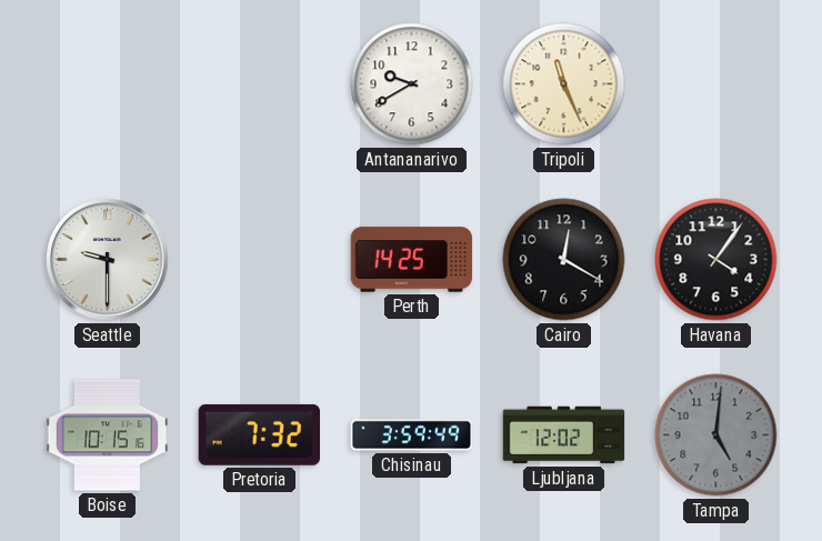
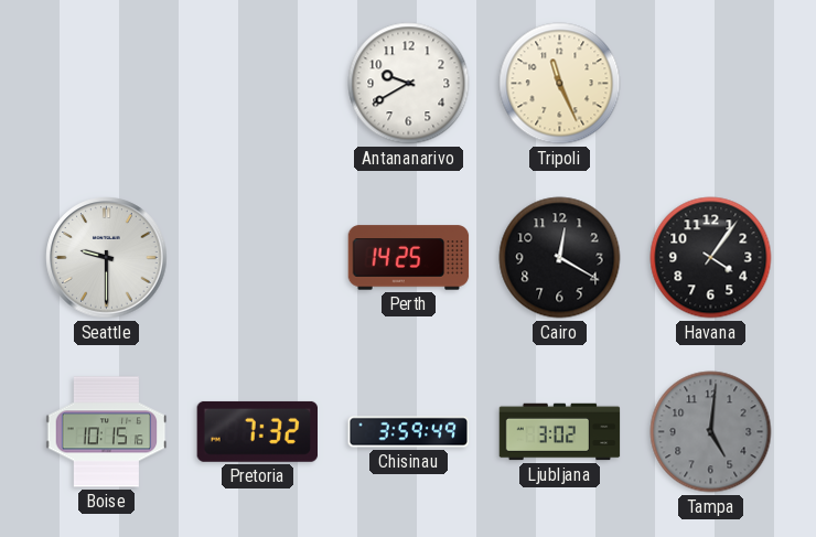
Ljubljana: 12:02 -> 3:02
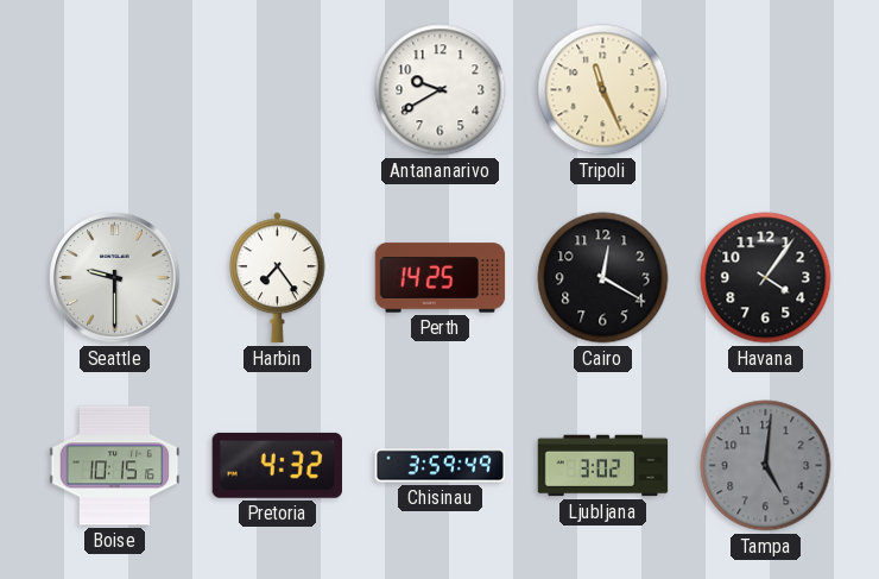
Harbin: none -> 7:24
Pretoria: 7:32 -> 4:32
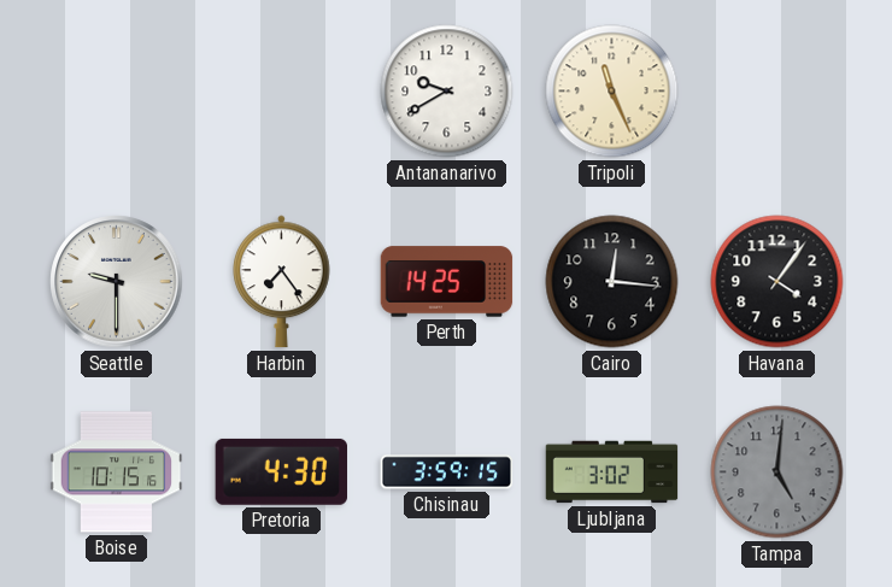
Cairo: 12:20 -> 12:16
Pretoria: 4:32 -> 4:30
Chisinau: 3:59:49 -> 3:59:15
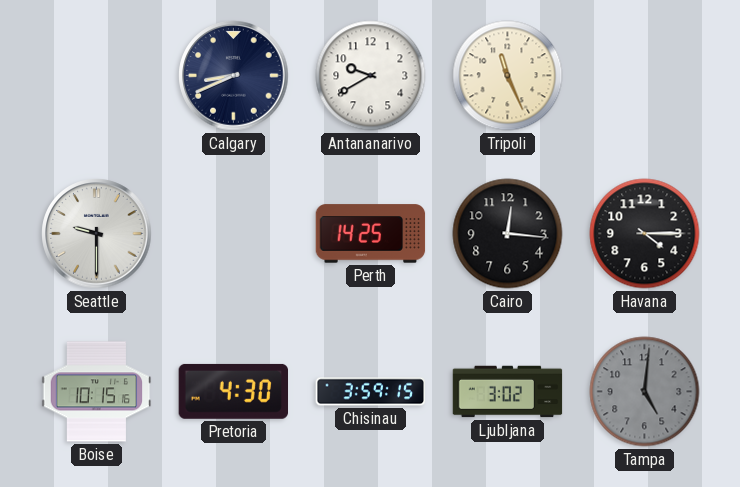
Calgary: none -> 8:41
Harbin: 7:24 -> none
Havana: 4:06 -> 4:15
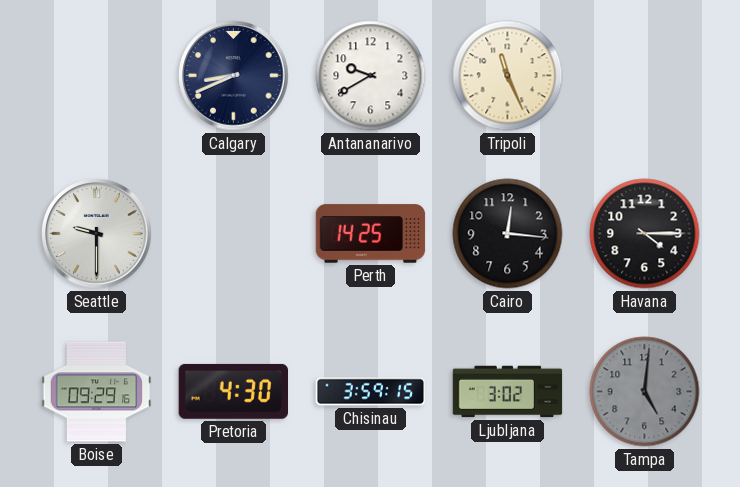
Boise: 10:15 -> 09:29
